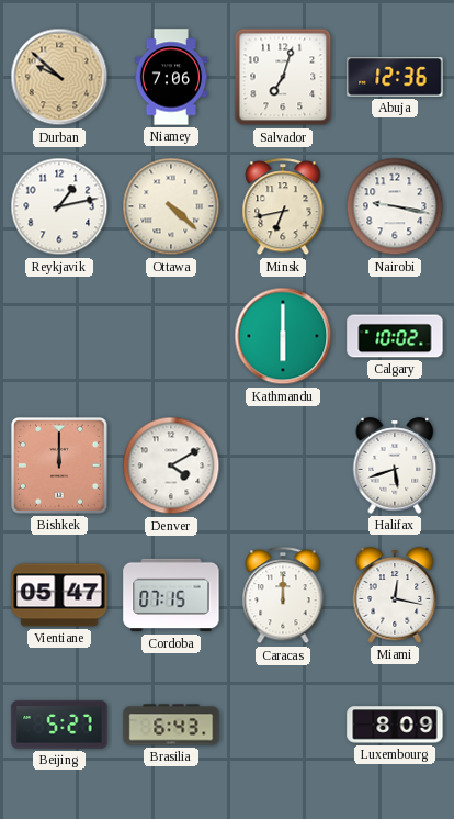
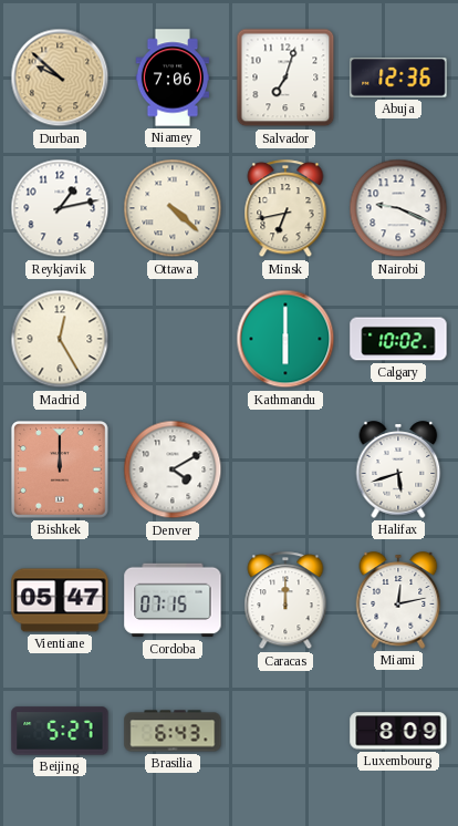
Nairobi: 9:17 -> 9:19
Madrid: none -> 12:25
Miami: 12:17 -> 12:13
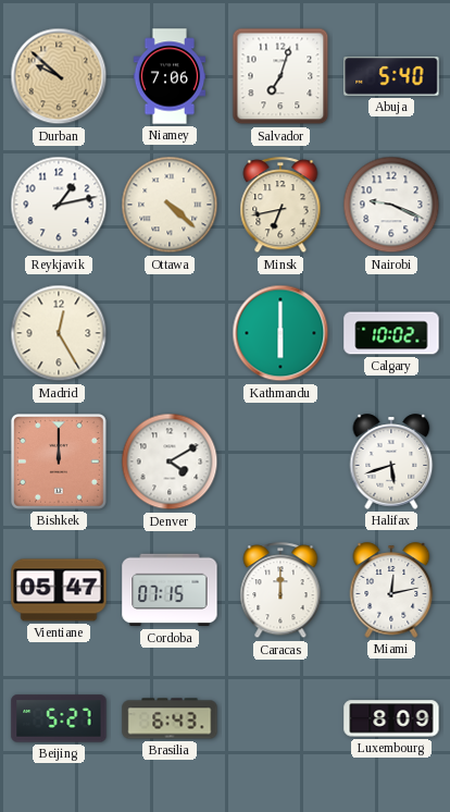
Abuja: 12:36 -> 5:40
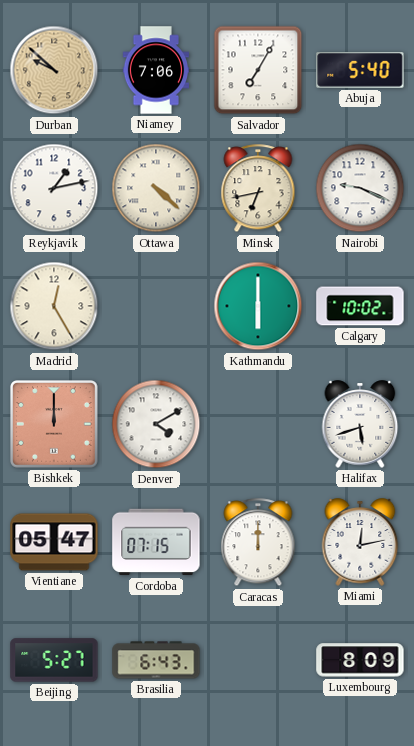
Salvador: 7:03 -> 7:05
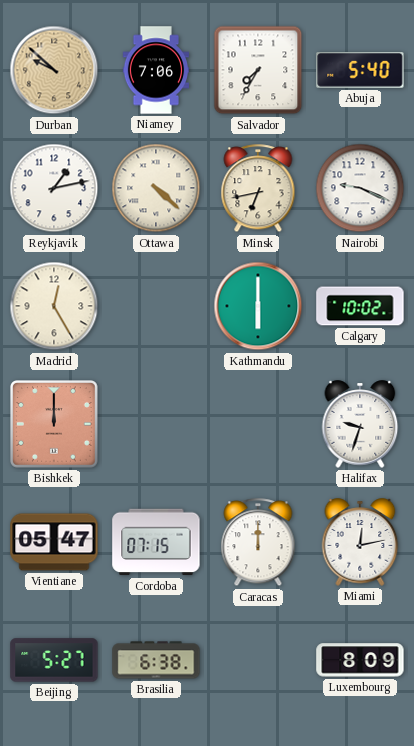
Salvador: 7:05 -> 7:35
Denver: 4:10 -> none
Halifax: 5:42 -> 9:33
Brasilia: 6:43 -> 6:38
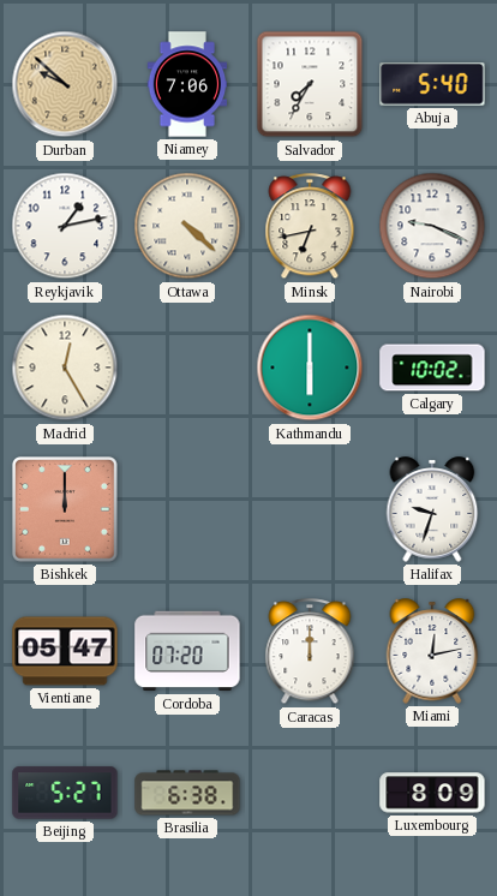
Cordoba: 07:15 -> 07:20
